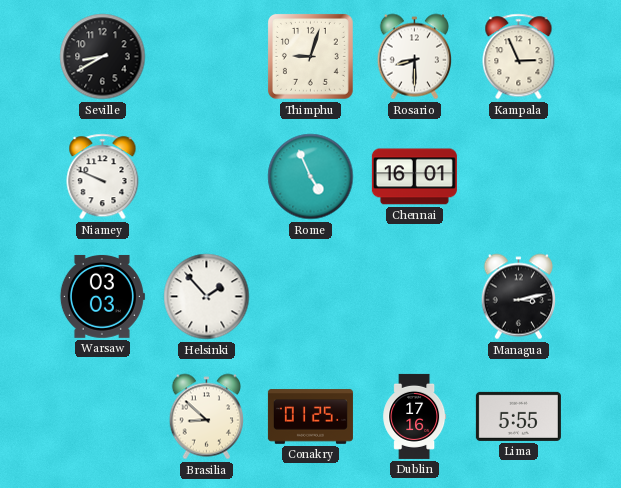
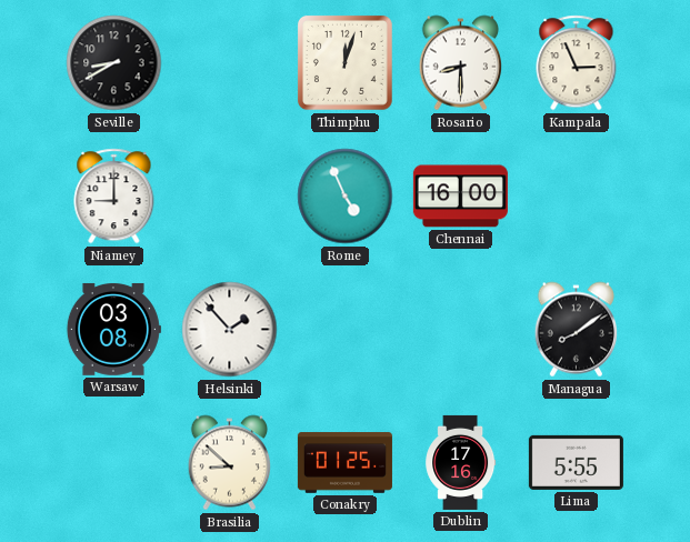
Thimphu: 9:03 -> 12:03
Niamey: 9:49 -> 9:00
Chennai: 16:01 -> 16:00
Warsaw: 03:03 -> 03:08
Managua: 3:13 -> 8:09
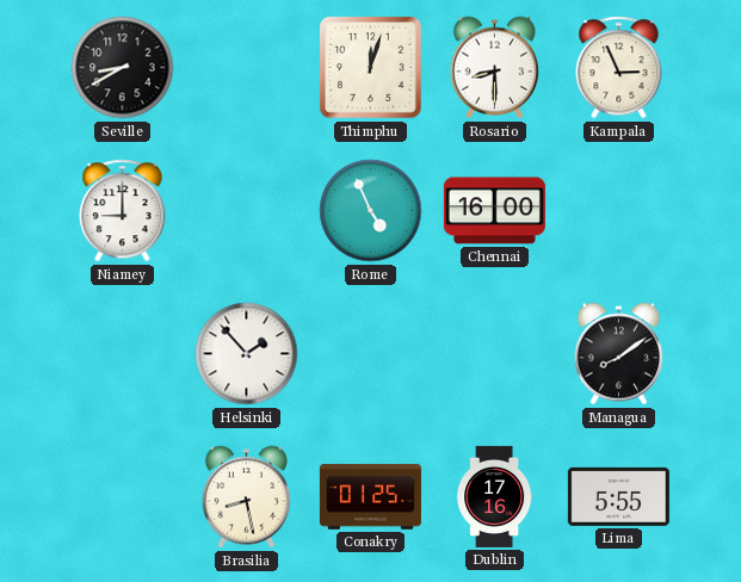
Warsaw: 03:08 -> none
Brasilia: 8:52 -> 8:28
